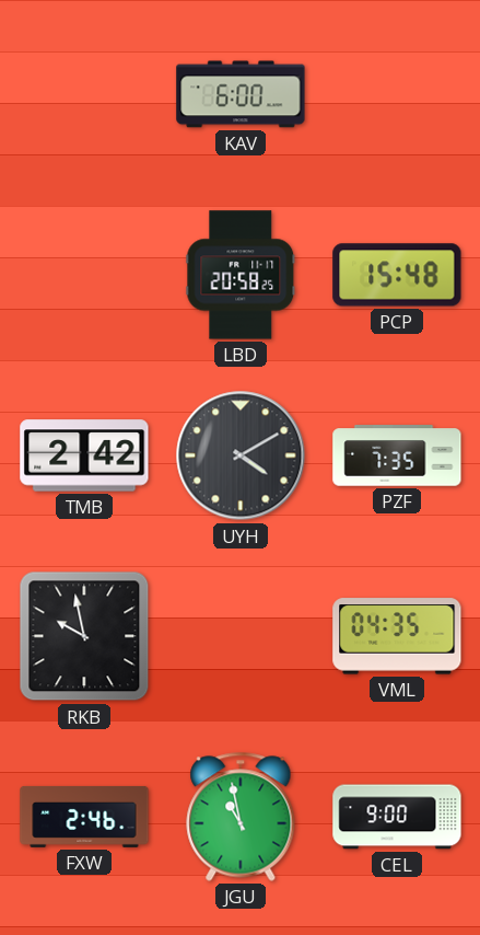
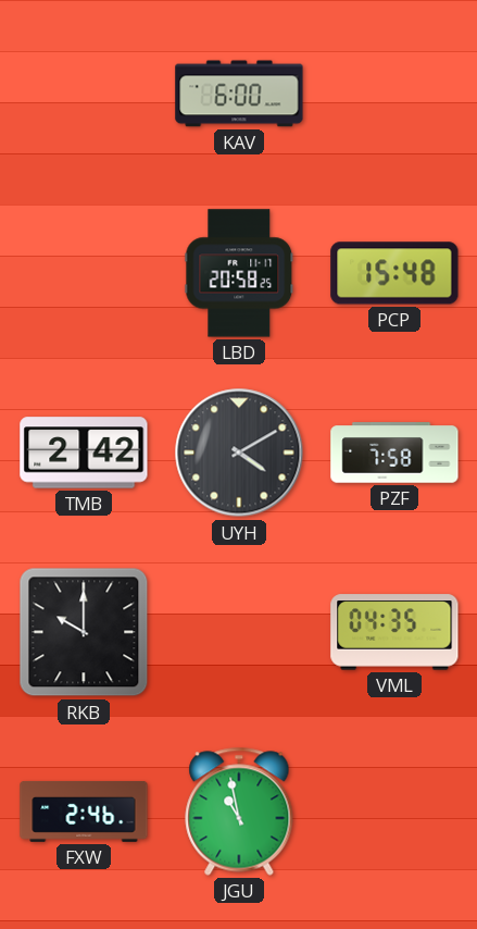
PZF: 7:35 -> 7:58
RKB: 9:58 -> 10:00
CEL: 9:00 -> none
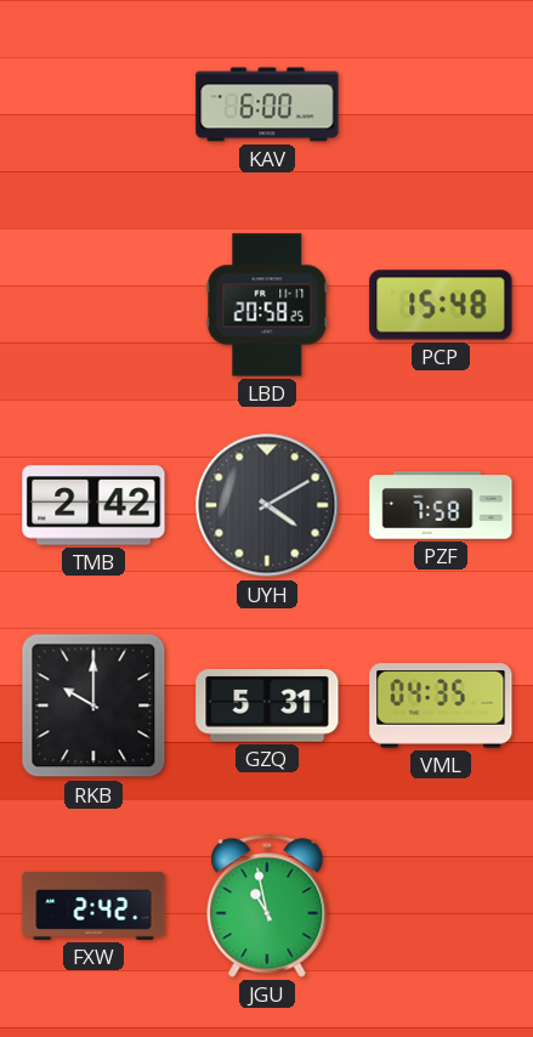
GZQ: none -> 5:31
FXW: 2:46 -> 2:42
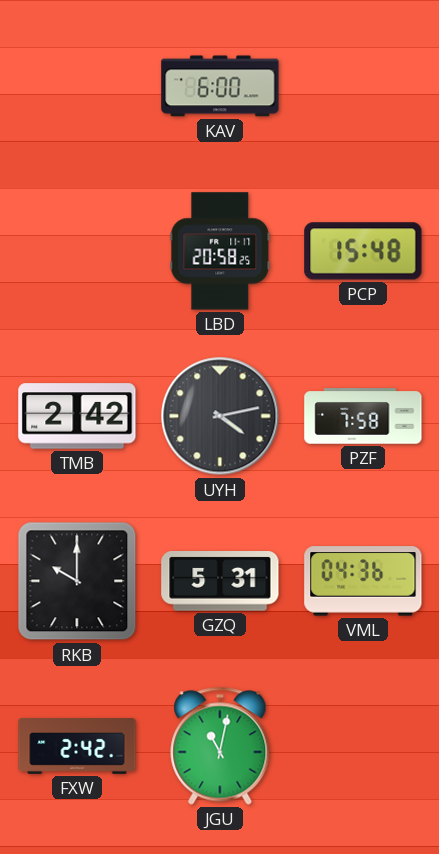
UYH: 4:10 -> 4:13
VML: 04:35 -> 04:36
JGU: 10:58 -> 11:02
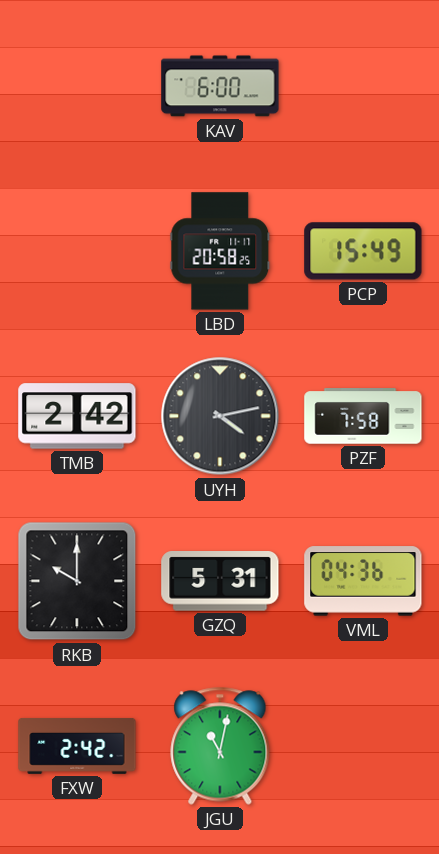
PCP: 15:48 -> 15:49
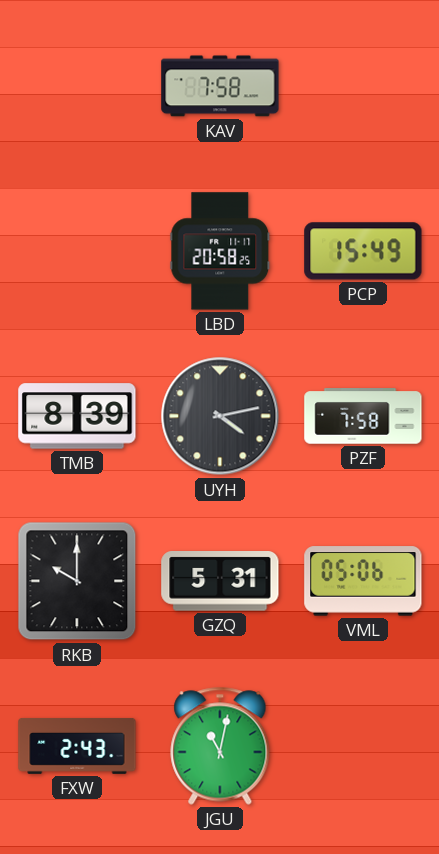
KAV: 6:00 -> 7:58
TMB: 2:42 -> 8:39
VML: 04:36 -> 05:06
FXW: 2:42 -> 2:43
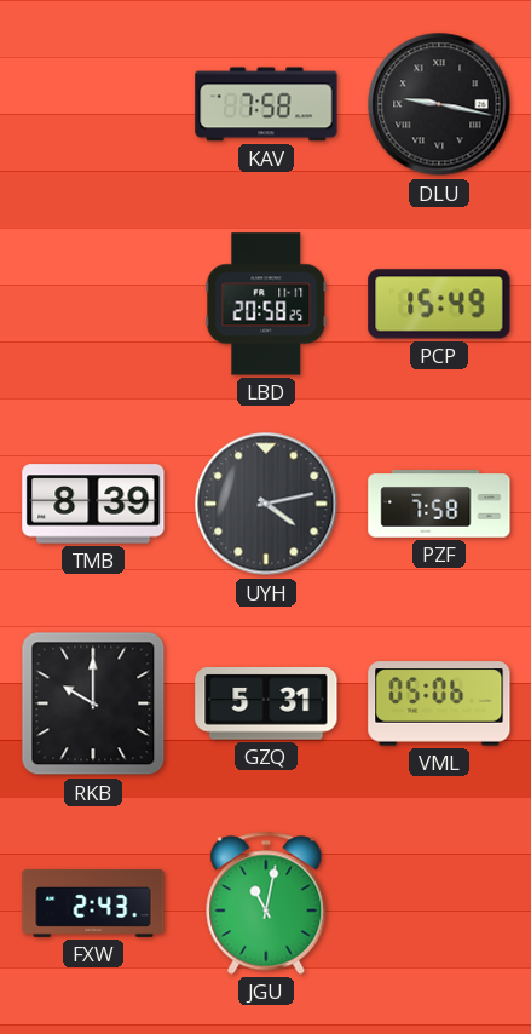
DLU: none -> 9:17
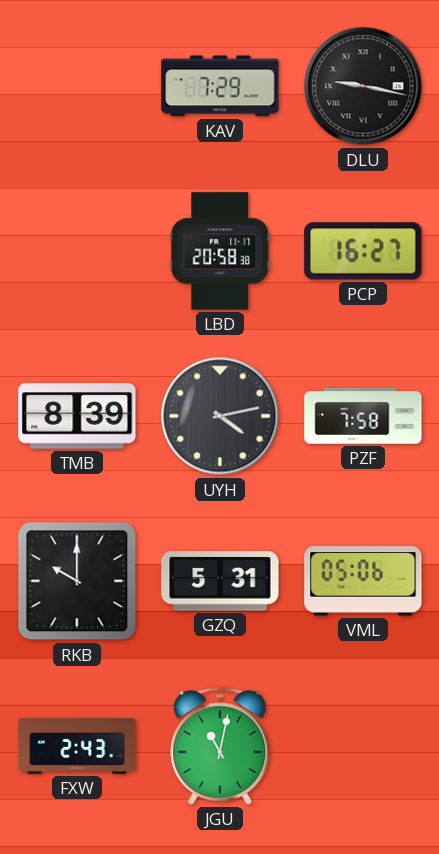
KAV: 7:58 -> 7:29
LBD: 20:58:25 -> 20:58:38
PCP: 15:49 -> 16:27
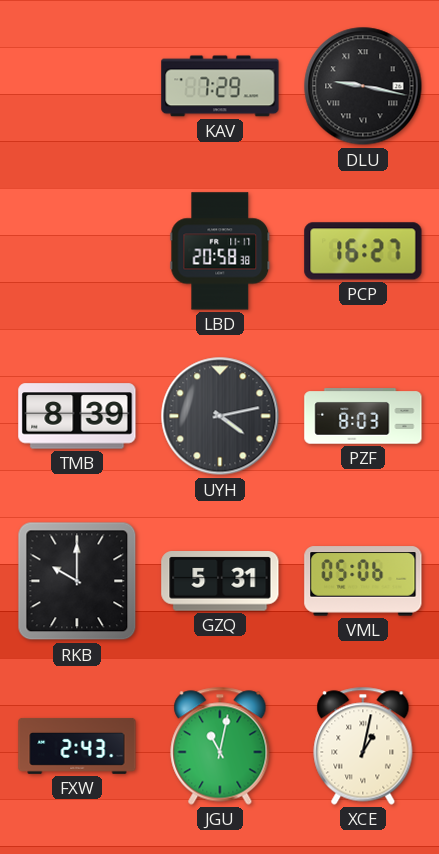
PZF: 7:58 -> 8:03
XCE: none -> 1:02
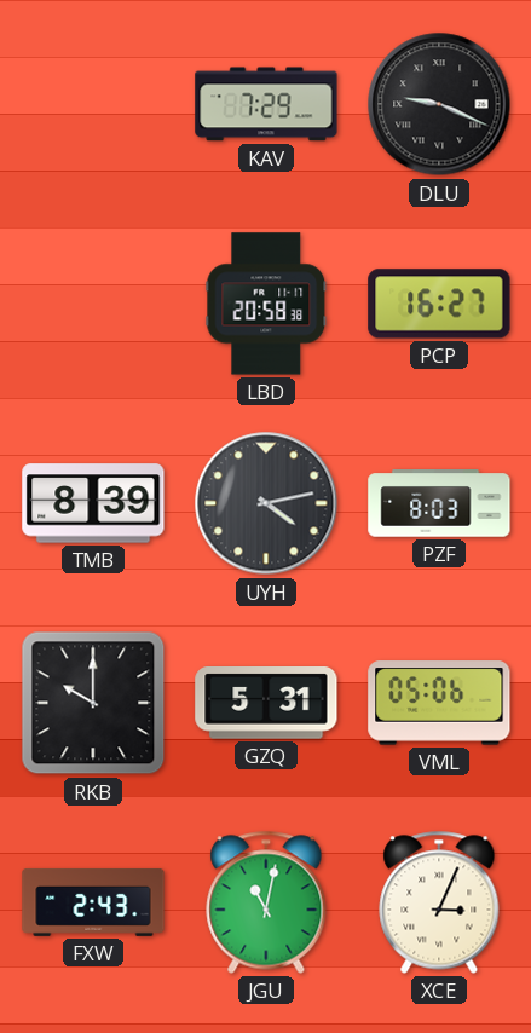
DLU: 9:17 -> 9:19
XCE: 1:02 -> 3:04
